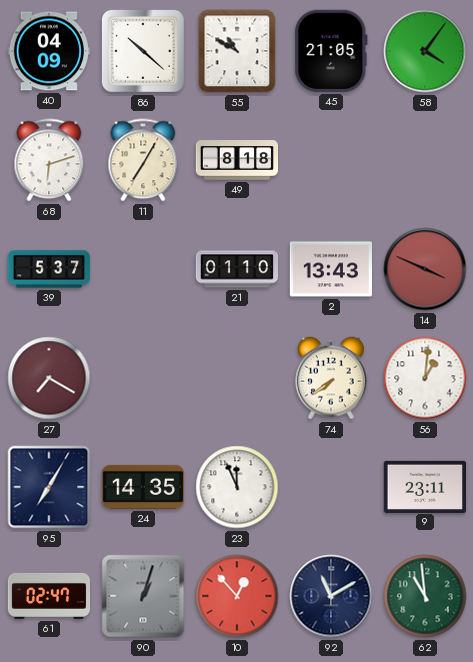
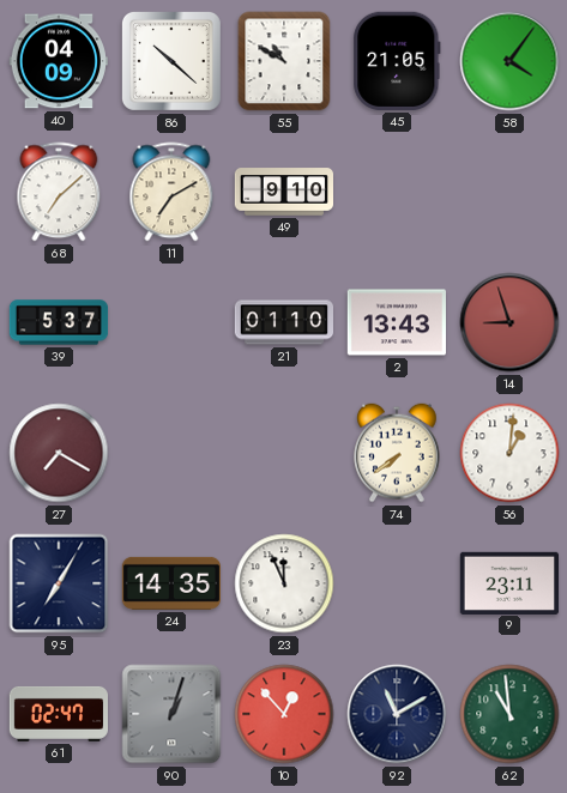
68: 6:12 -> 7:08
11: 7:05 -> 7:10
49: 8:18 -> 9:10
14: 3:49 -> 8:57
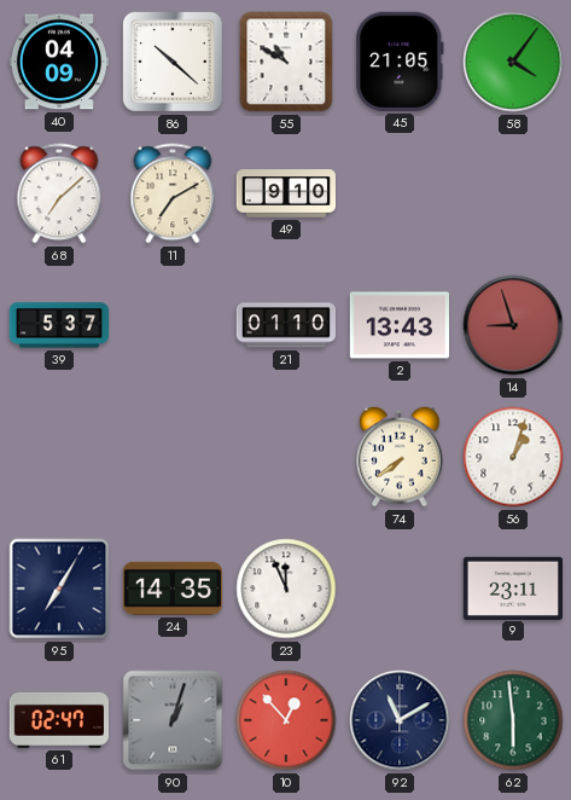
27: 7:20 -> none
56: 1:01 -> 1:03
62: 10:59 -> 5:59
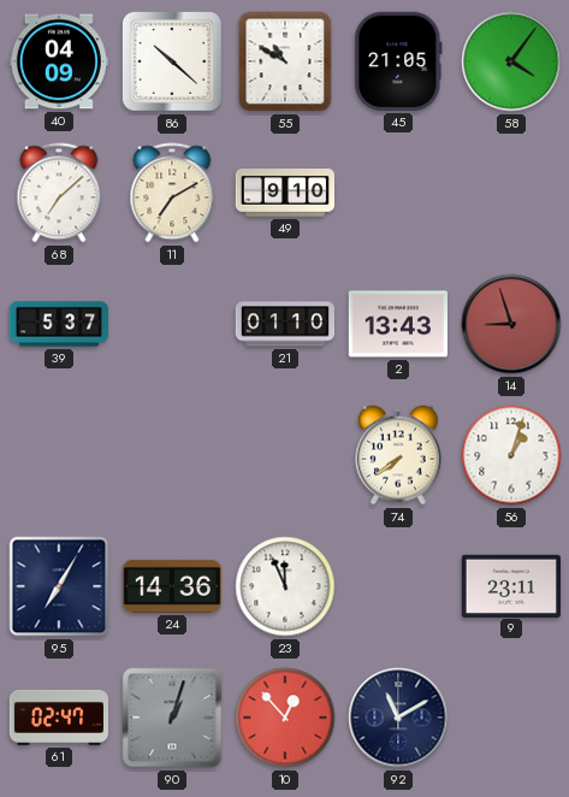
24: 14:35 -> 14:36
62: 5:59 -> none
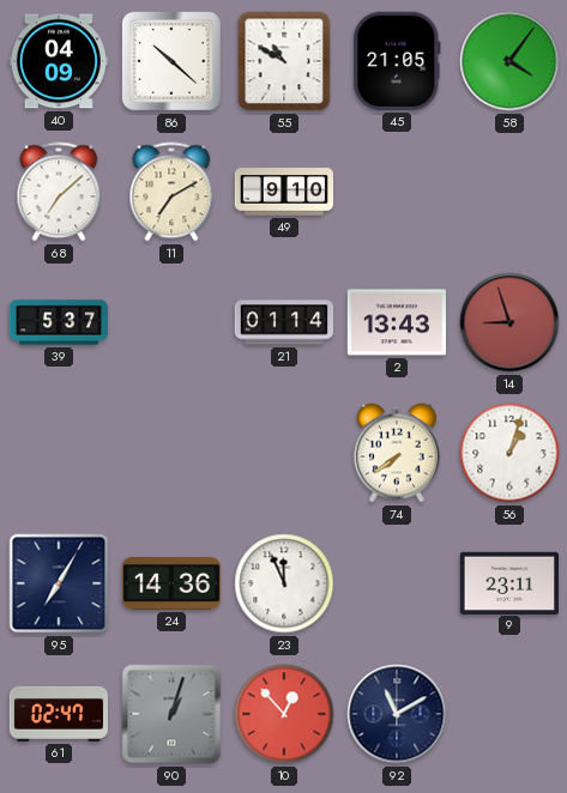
21: 01:10 -> 01:14
